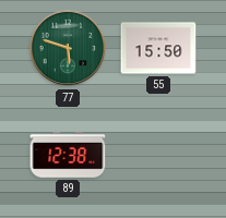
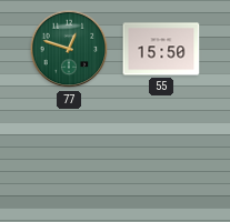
77: 5:48 -> 12:48
89: 12:38 -> none
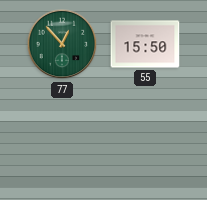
77: 12:48 -> 12:53
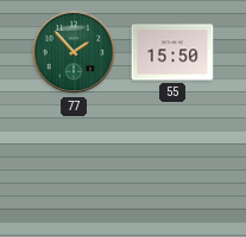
77: 12:53 -> 1:53
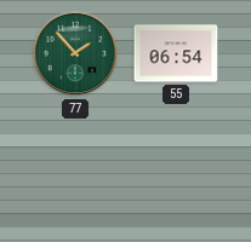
55: 15:50 -> 06:54
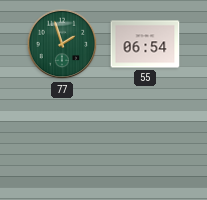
77: 1:53 -> 1:57
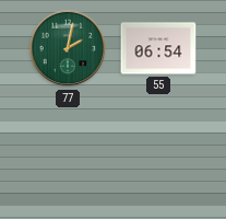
77: 1:57 -> 2:02
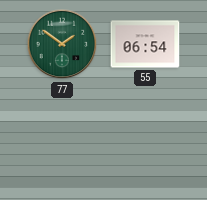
77: 2:02 -> 1:51
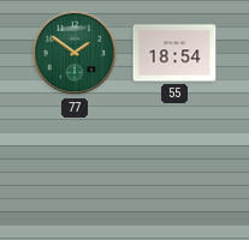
55: 06:54 -> 18:54
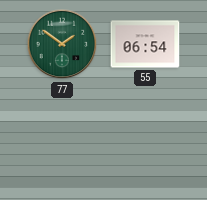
55: 18:54 -> 06:54
